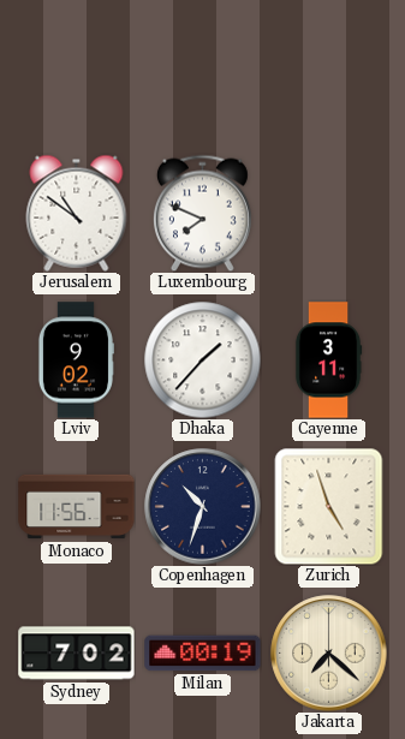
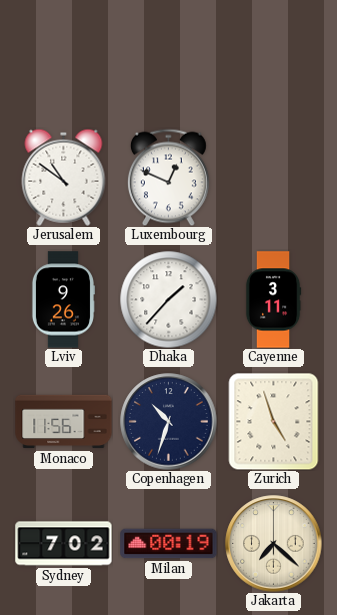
Luxembourg: 7:49 -> 12:49
Lviv: 9:02 -> 9:26
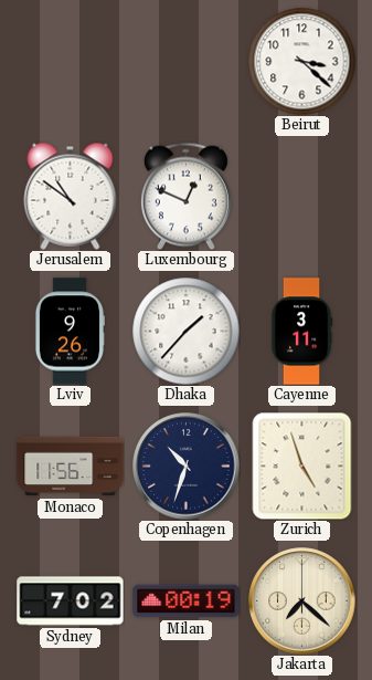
Beirut: none -> 3:22
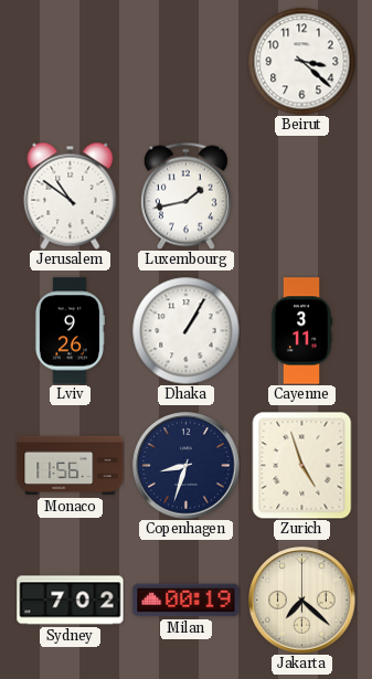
Luxembourg: 12:49 -> 1:43
Dhaka: 1:37 -> 1:05
Copenhagen: 10:33 -> 8:33
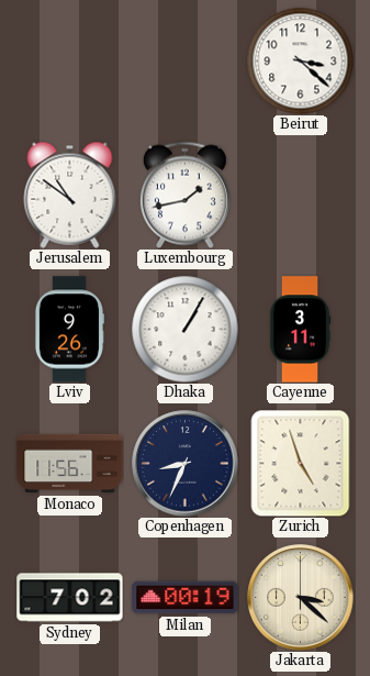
Copenhagen: 8:33 -> 8:34
Jakarta: 7:22 -> 3:22
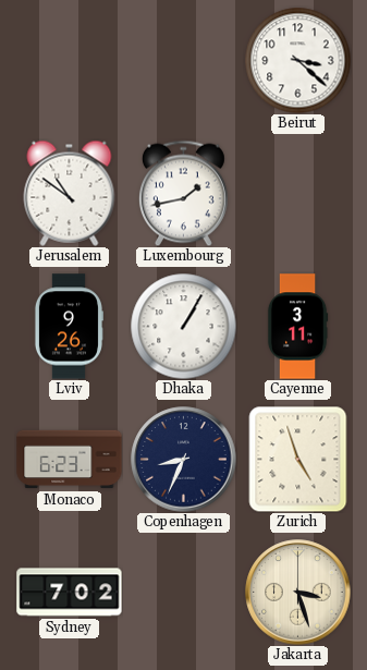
Monaco: 11:56 -> 6:23
Milan: 00:19 -> none
Jakarta: 3:22 -> 3:27
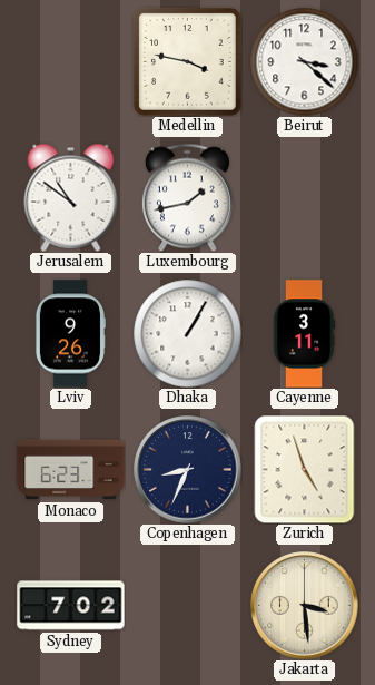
Medellin: none -> 3:47
Jakarta: 3:27 -> 3:29
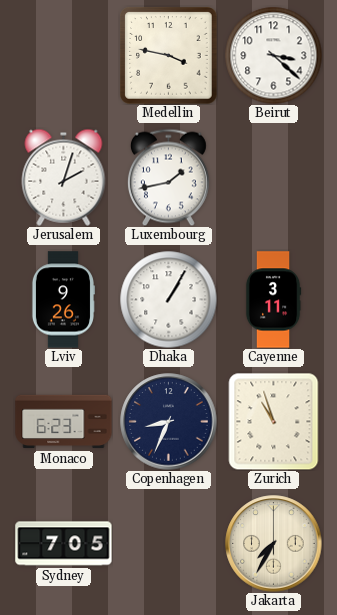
Jerusalem: 10:51 -> 2:03
Zurich: 4:57 -> 10:57
Sydney: 7:02 -> 7:05
Jakarta: 3:29 -> 7:35
